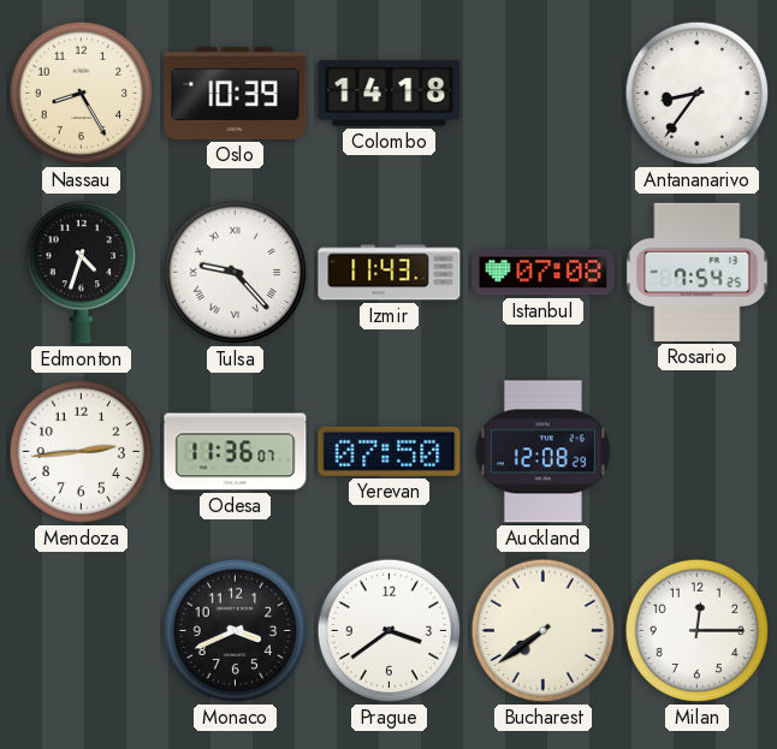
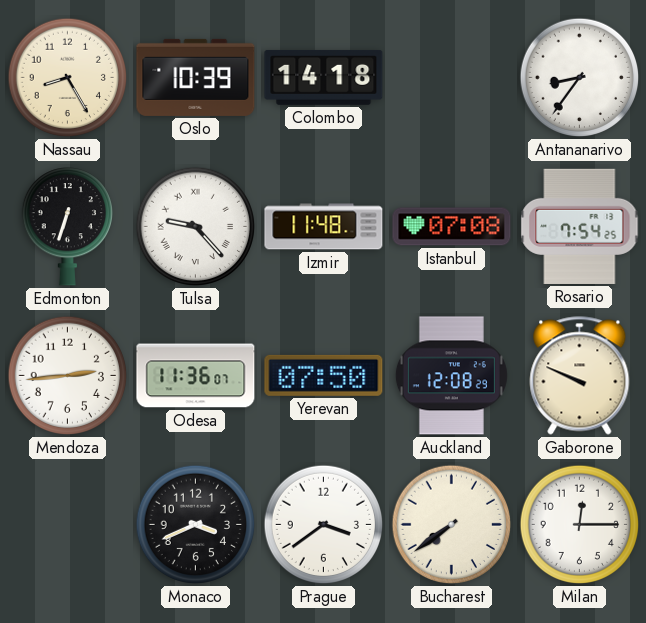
Edmonton: 4:33 -> 6:33
Izmir: 11:43 -> 11:48
Gaborone: none -> 9:49
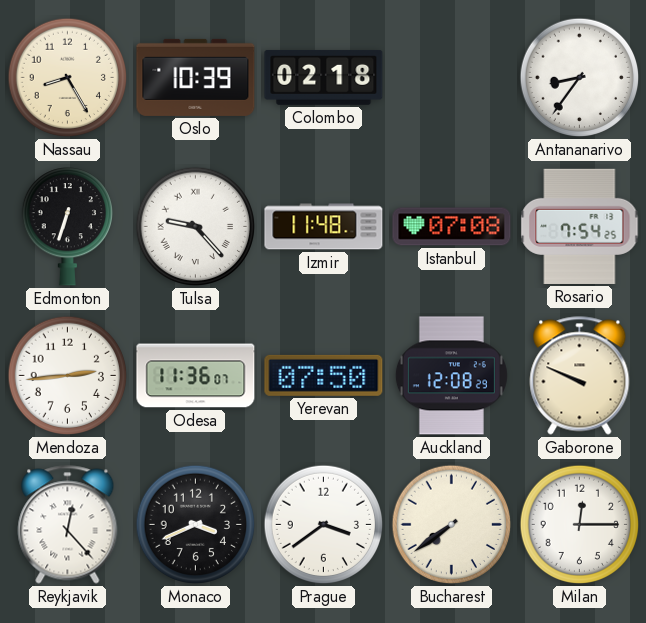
Colombo: 14:18 -> 02:18
Reykjavik: none -> 12:23
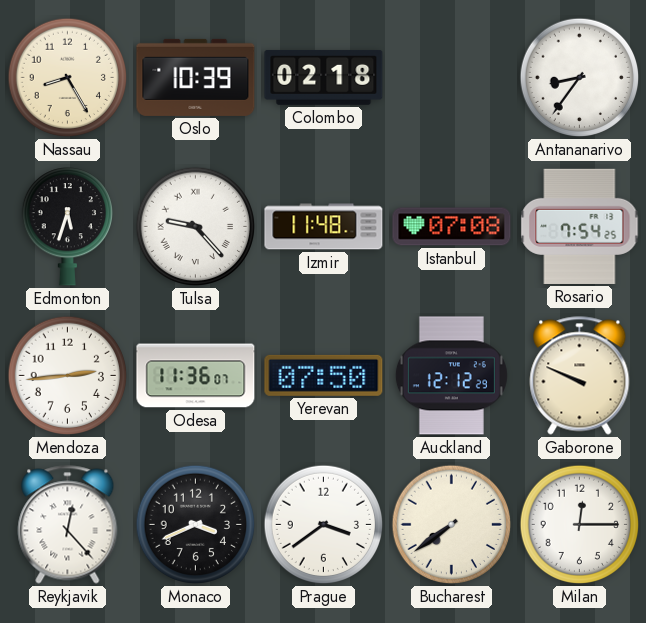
Edmonton: 6:33 -> 5:33
Auckland: 12:08 -> 12:12
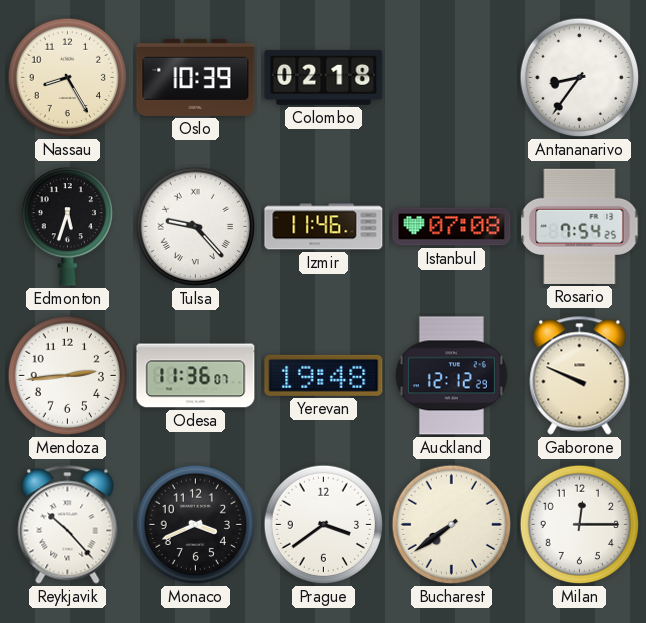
Izmir: 11:48 -> 11:46
Yerevan: 07:50 -> 19:48
Reykjavik: 12:23 -> 10:23
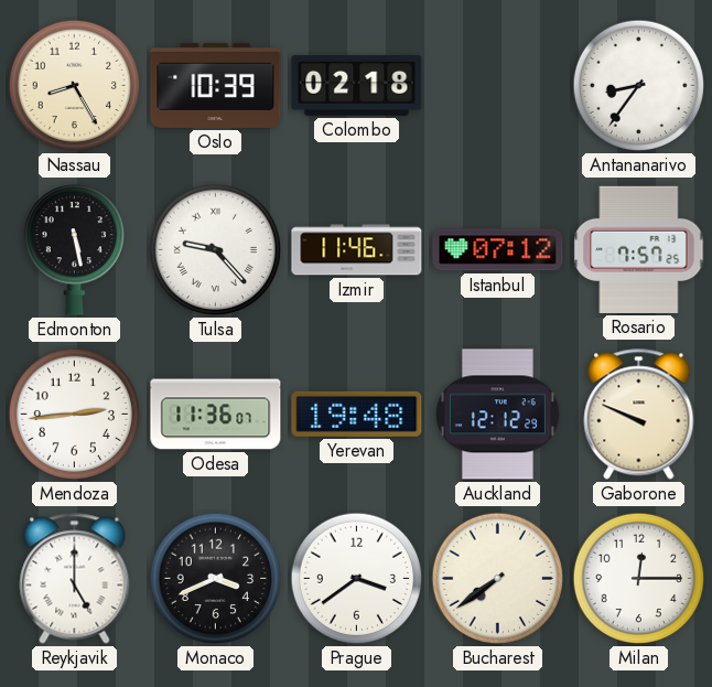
Edmonton: 5:33 -> 5:28
Istanbul: 07:08 -> 07:12
Rosario: 7:54 -> 7:57
Reykjavik: 10:23 -> 5:00
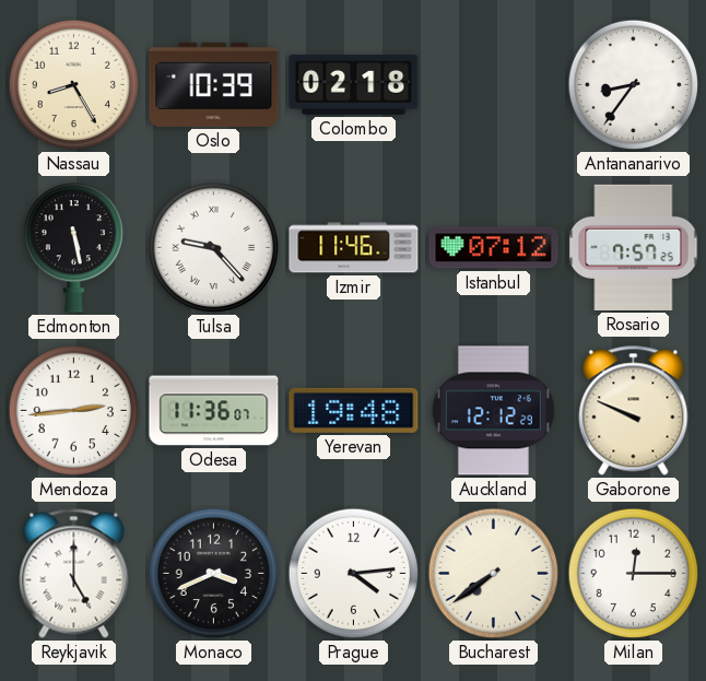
Prague: 3:39 -> 4:14
